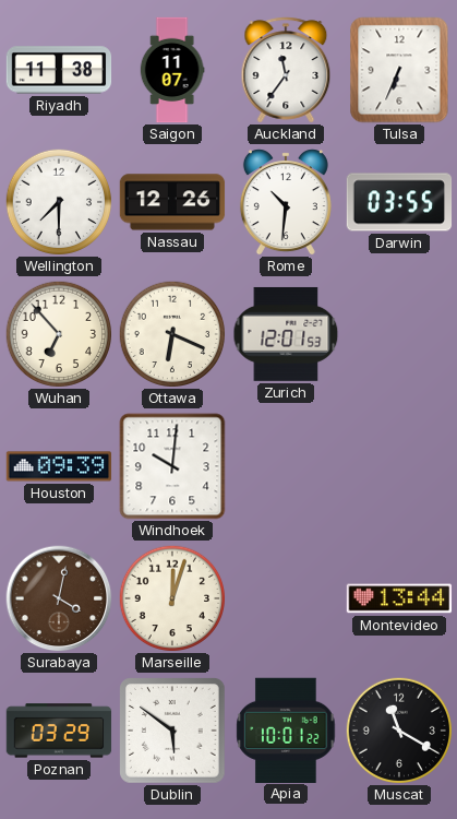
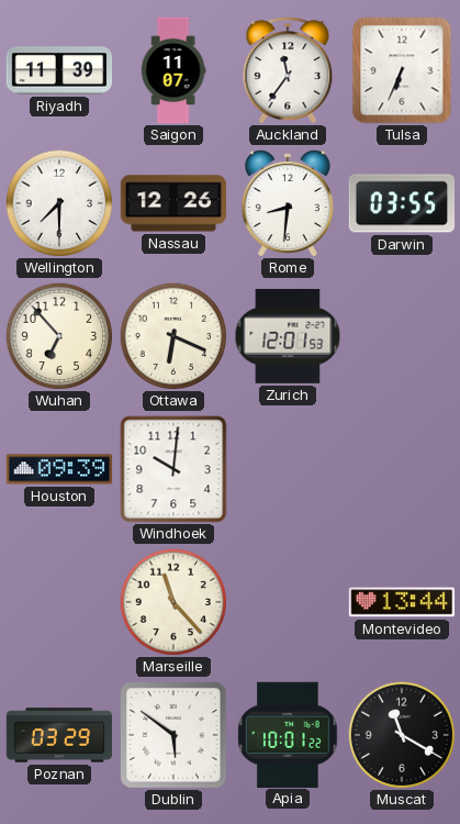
Riyadh: 11:38 -> 11:39
Rome: 10:31 -> 8:31
Surabaya: 4:02 -> none
Marseille: 12:03 -> 11:23
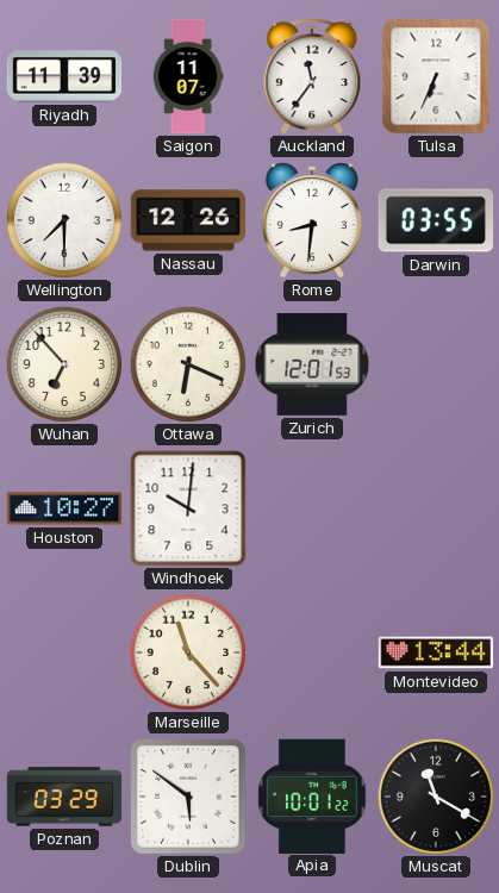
Houston: 09:39 -> 10:27
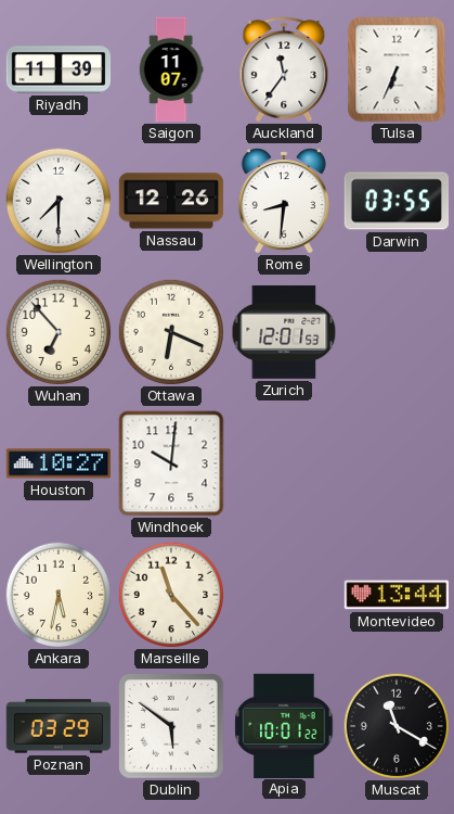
Ankara: none -> 5:32
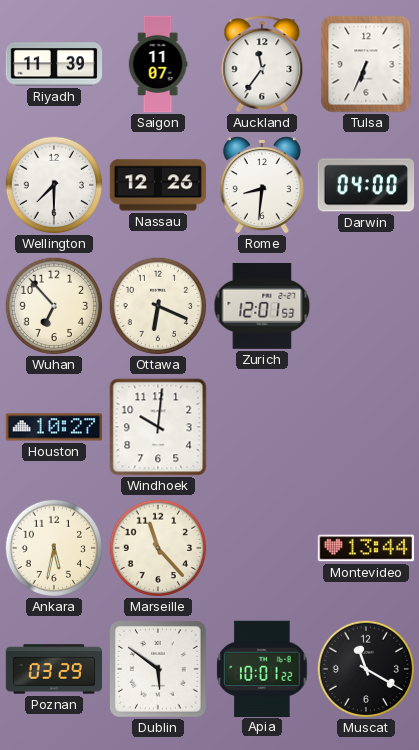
Darwin: 03:55 -> 04:00
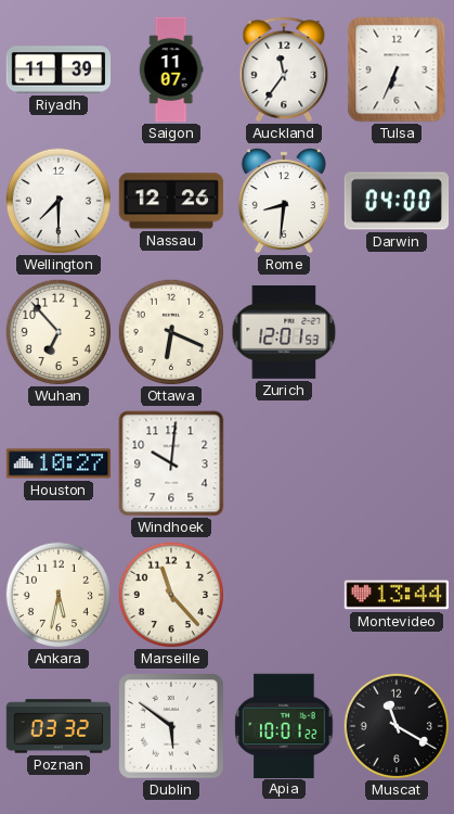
Poznan: 03:29 -> 03:32
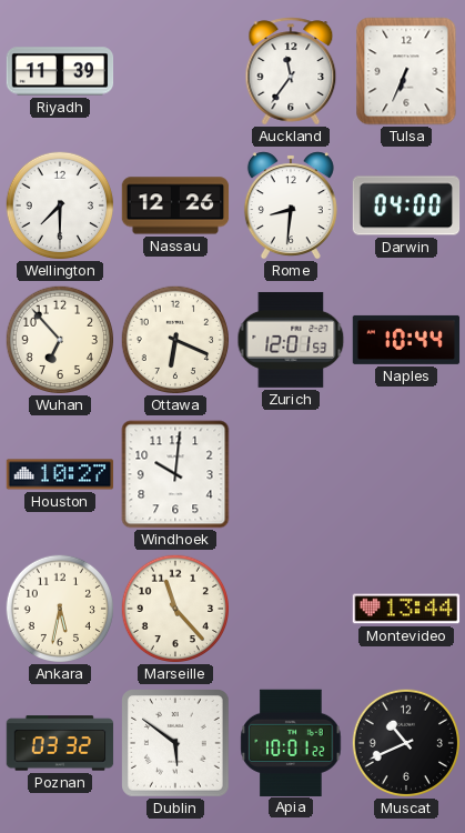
Saigon: 11:07 -> none
Naples: none -> 10:44
Muscat: 11:20 -> 10:41
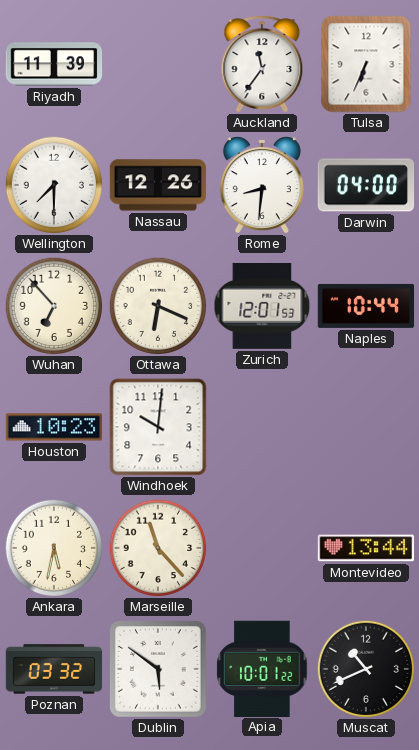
Houston: 10:27 -> 10:23
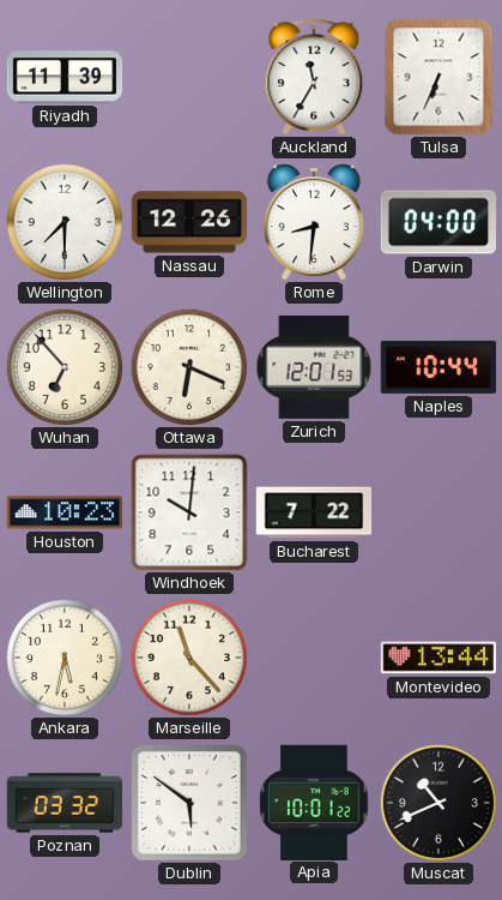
Auckland: 11:36 -> 11:35
Bucharest: none -> 7:22
